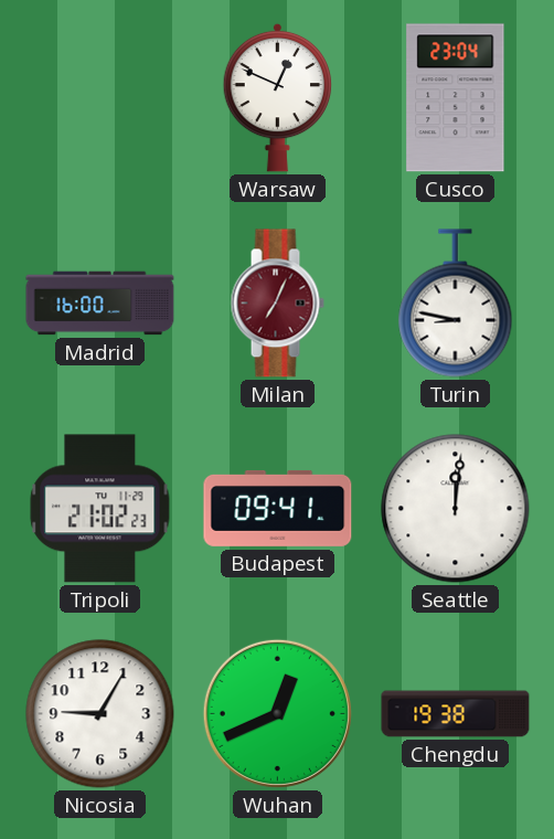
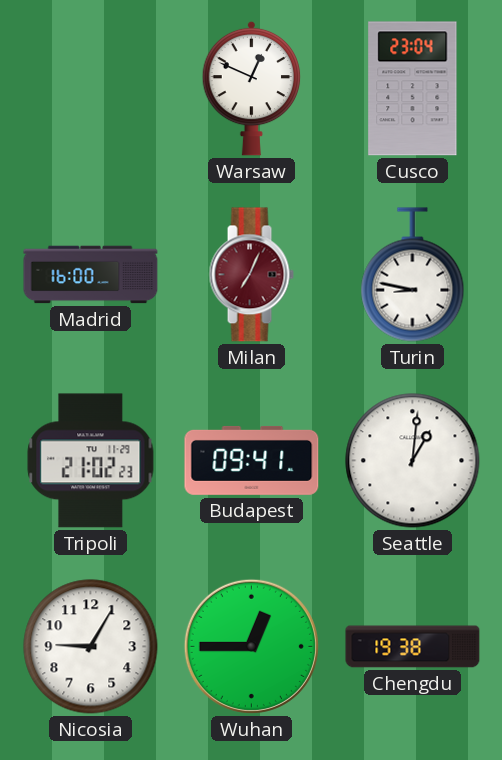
Seattle: 12:01 -> 1:01
Wuhan: 12:41 -> 12:45
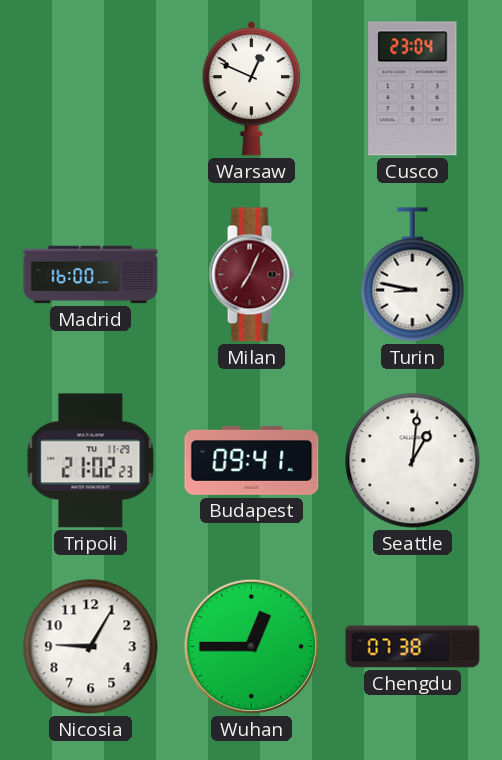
Chengdu: 19:38 -> 07:38
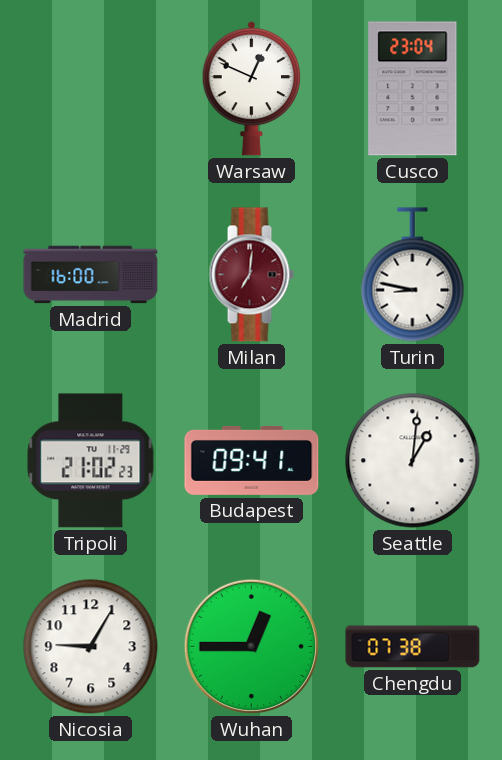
Milan: 7:04 -> 7:01
